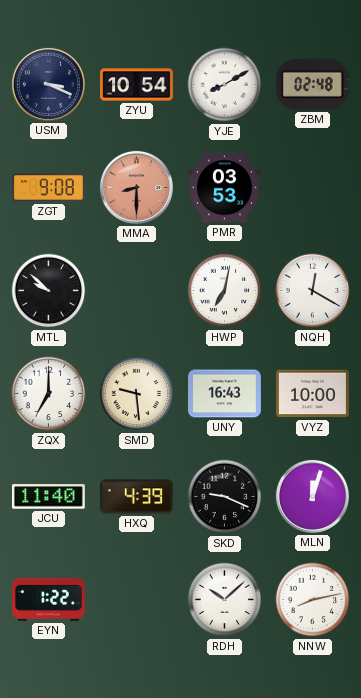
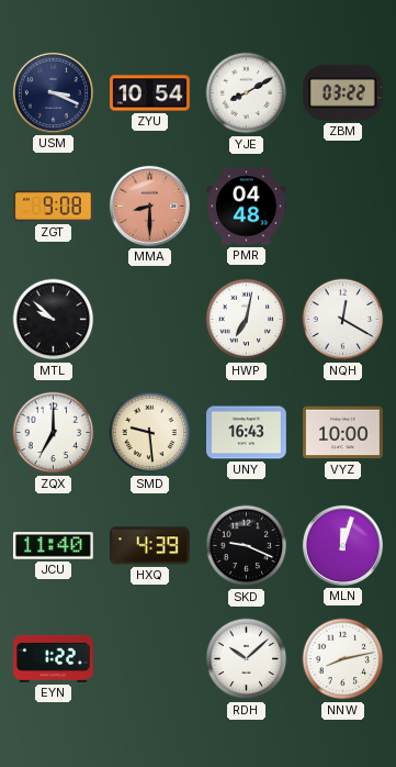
ZBM: 02:48 -> 03:22
PMR: 03:53 -> 04:48
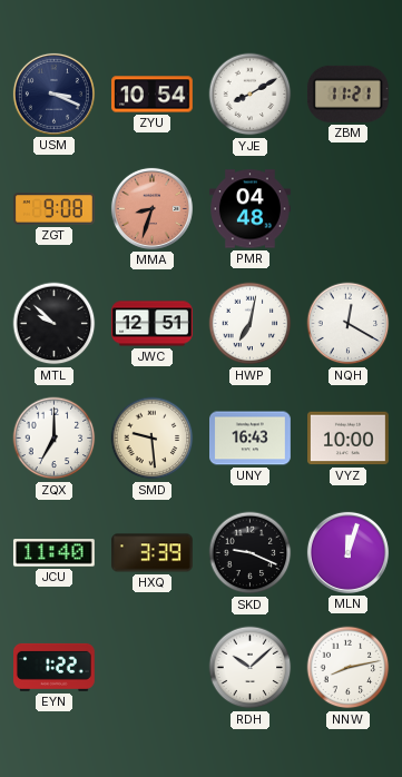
ZBM: 03:22 -> 11:21
MMA: 8:30 -> 8:33
JWC: none -> 12:51
HXQ: 4:39 -> 3:39
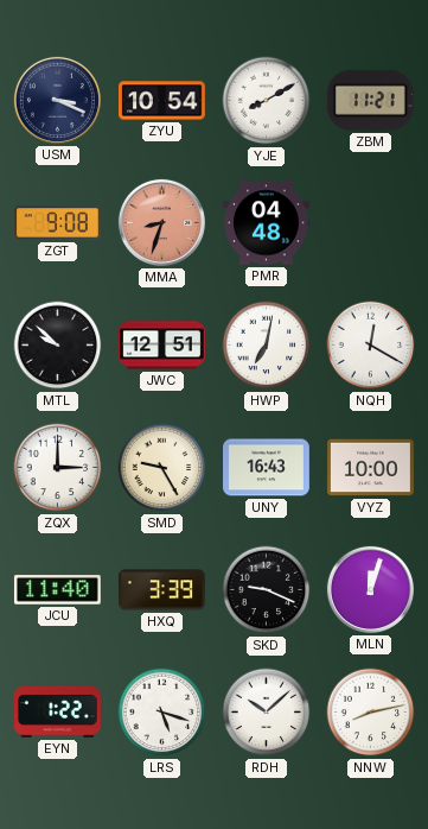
ZQX: 7:00 -> 3:00
SMD: 9:29 -> 9:25
LRS: none -> 5:18
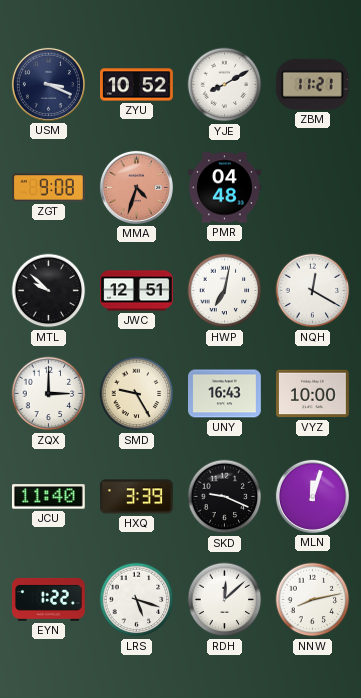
ZYU: 10:54 -> 10:52
MMA: 8:33 -> 4:33
RDH: 10:08 -> 12:08
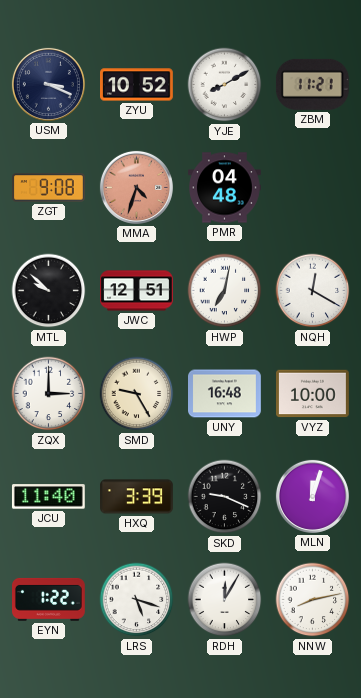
UNY: 16:43 -> 16:48
RDH: 12:08 -> 12:05
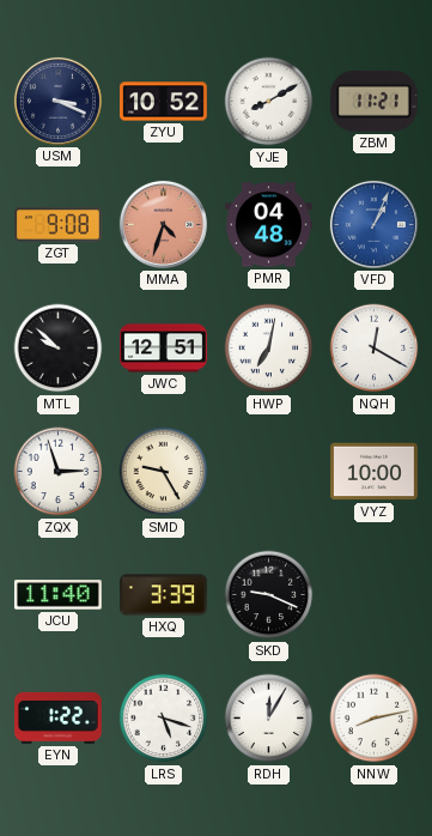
VFD: none -> 1:04
ZQX: 3:00 -> 2:57
UNY: 16:48 -> none
MLN: 12:03 -> none
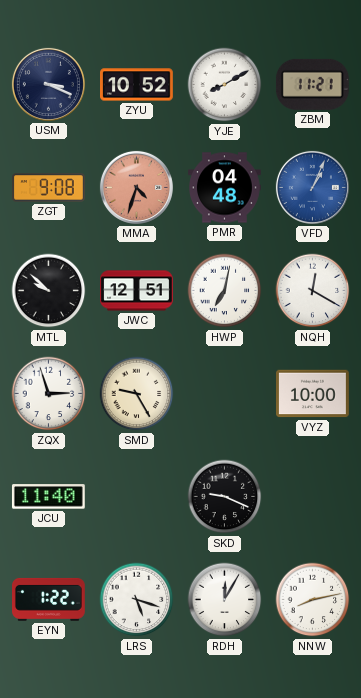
HXQ: 3:39 -> none
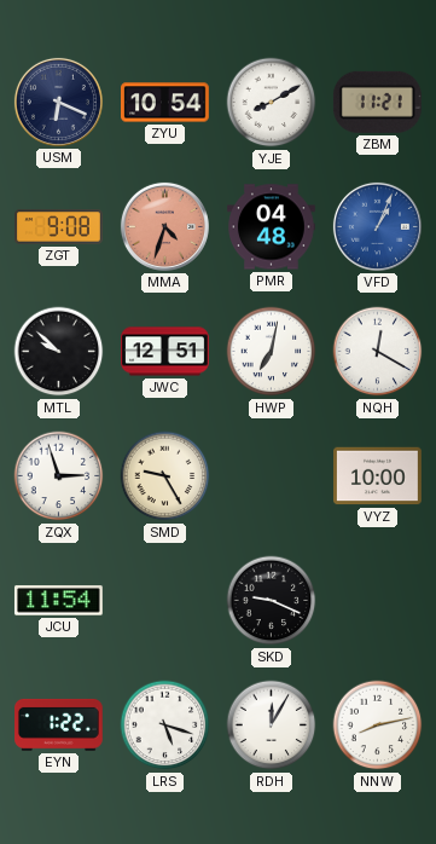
USM: 3:19 -> 6:19
ZYU: 10:52 -> 10:54
JCU: 11:40 -> 11:54
